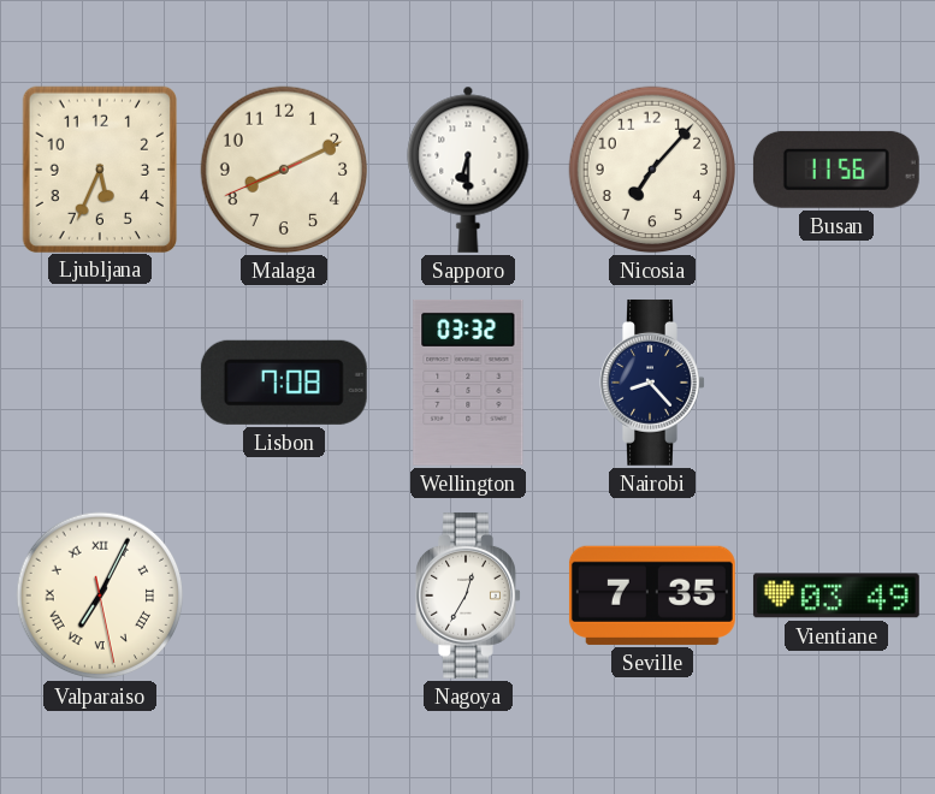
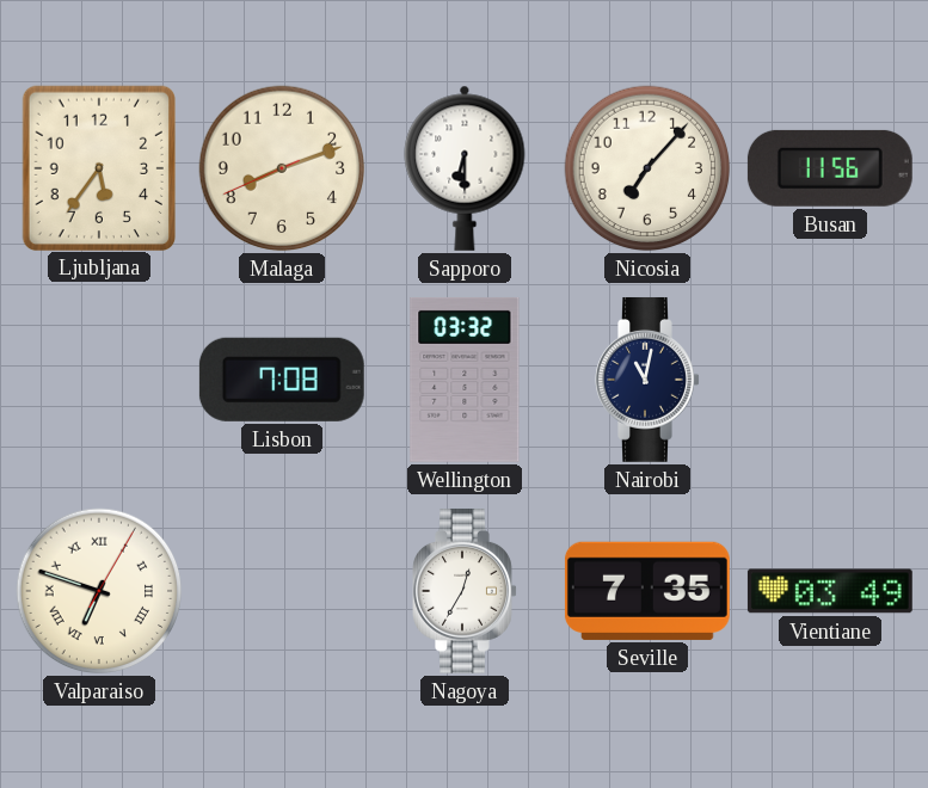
Ljubljana: 5:34 -> 5:36
Malaga: 8:10 -> 8:11
Nairobi: 8:23 -> 11:02
Valparaiso: 7:04 -> 6:48
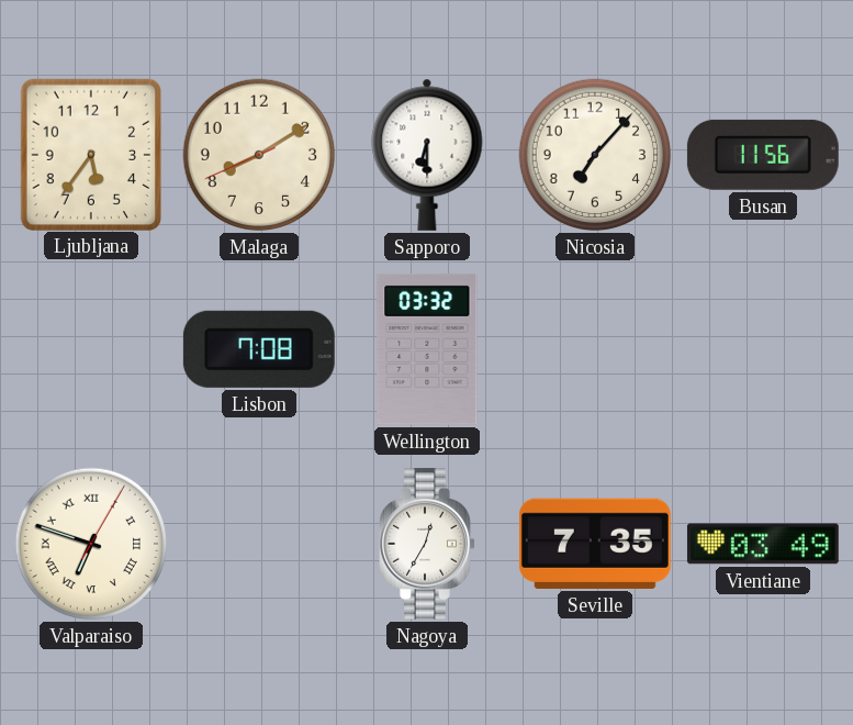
Malaga: 8:11 -> 8:09
Nairobi: 11:02 -> none
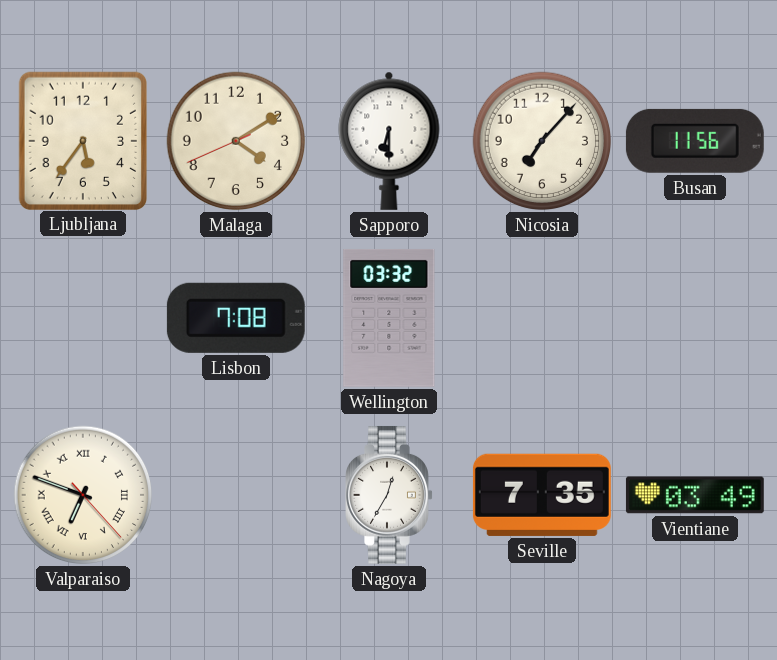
Malaga: 8:09 -> 4:09
Valparaiso: 6:48:05 -> 6:48:23
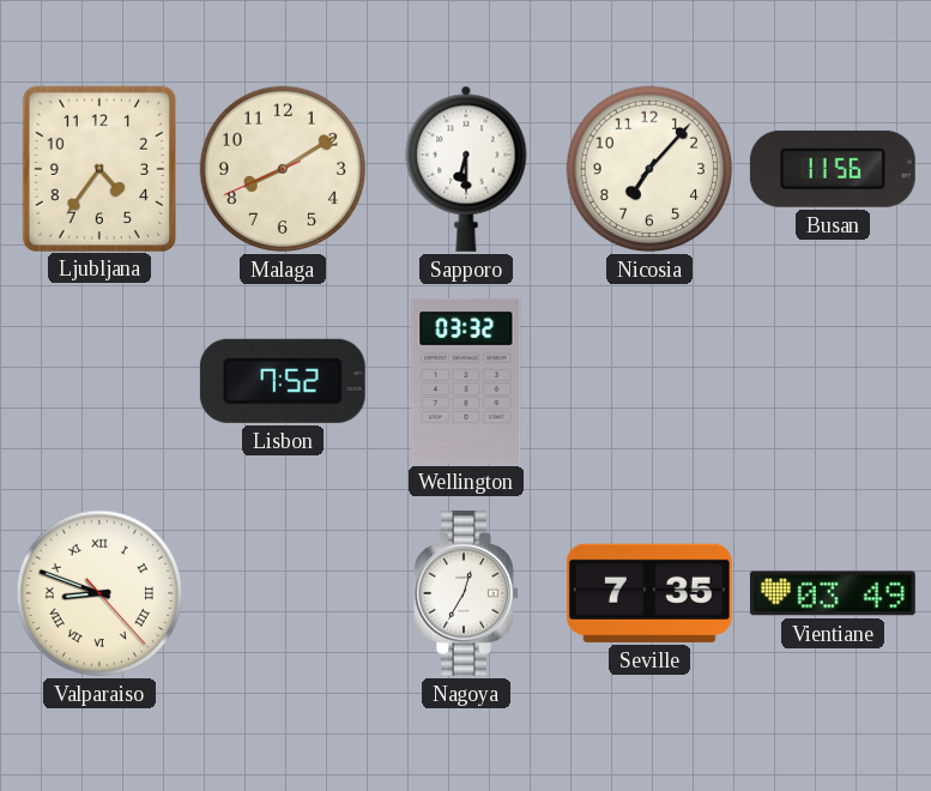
Ljubljana: 5:36 -> 4:36
Malaga: 4:09 -> 8:09
Lisbon: 7:08 -> 7:52
Valparaiso: 6:48 -> 8:48
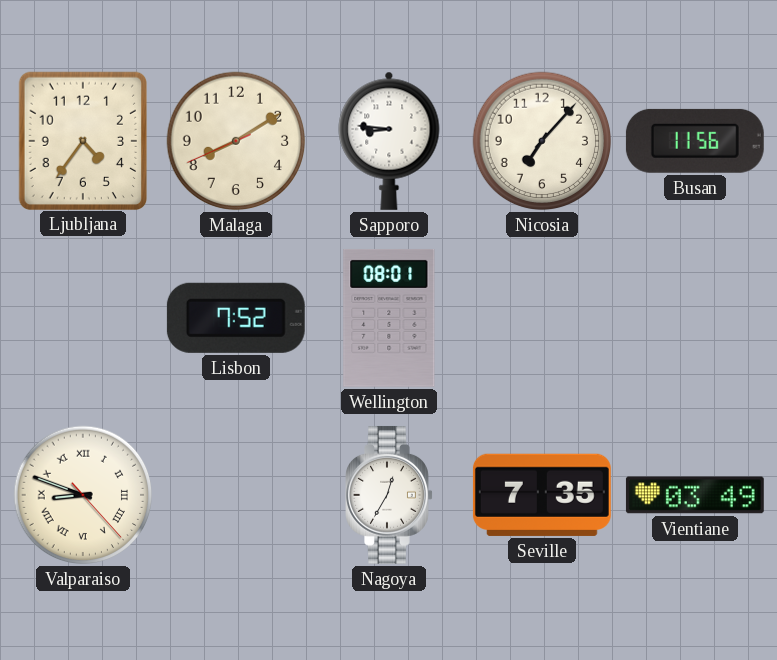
Sapporo: 6:30 -> 8:46
Wellington: 03:32 -> 08:01
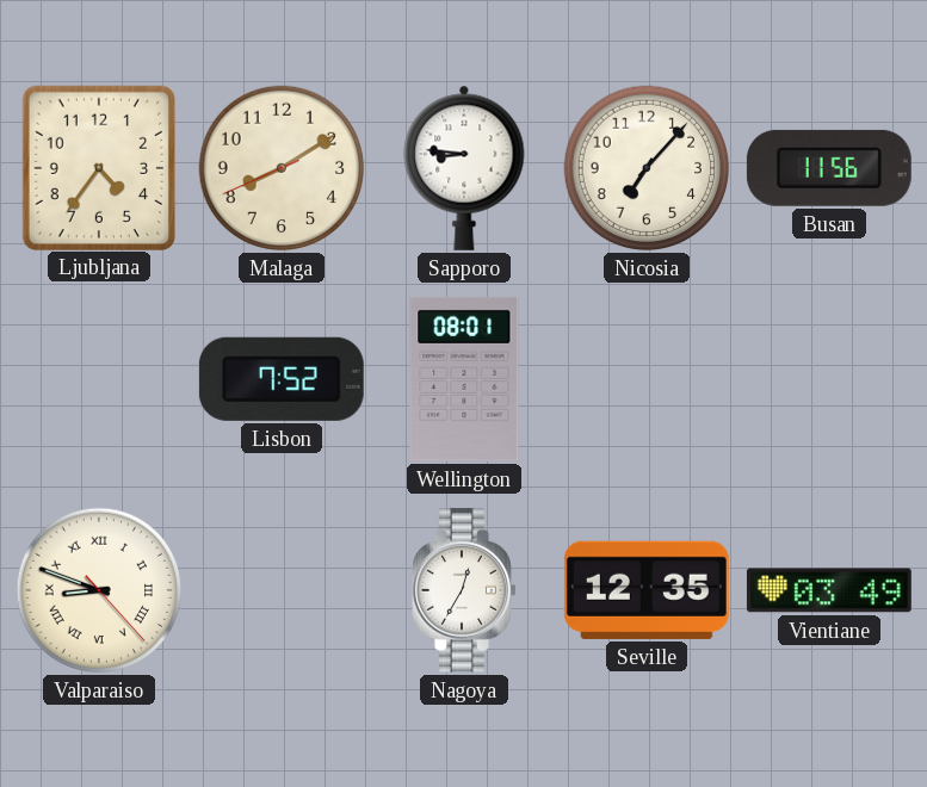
Seville: 7:35 -> 12:35
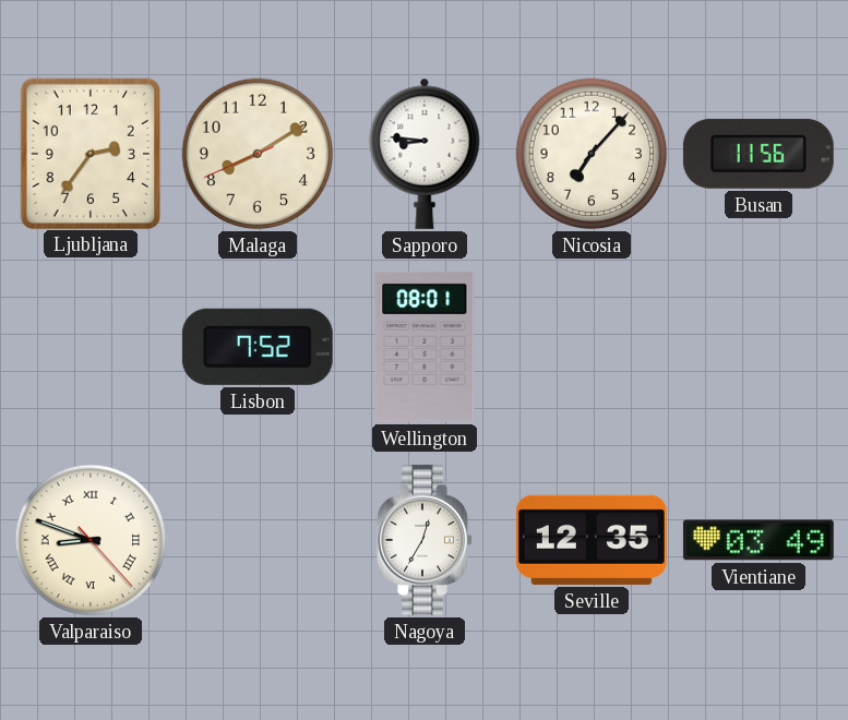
Ljubljana: 4:36 -> 2:36
